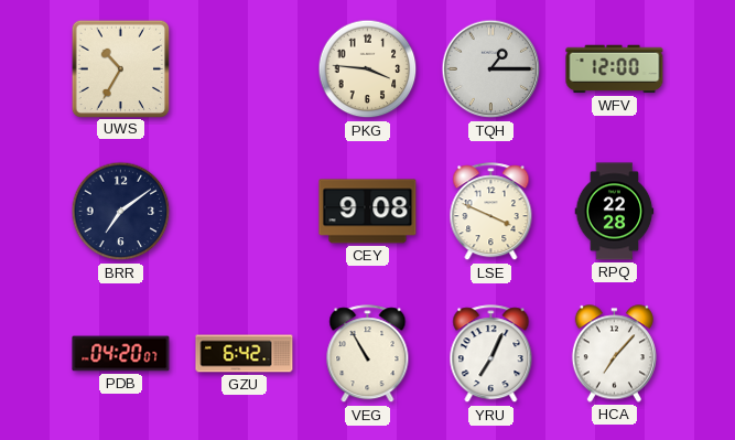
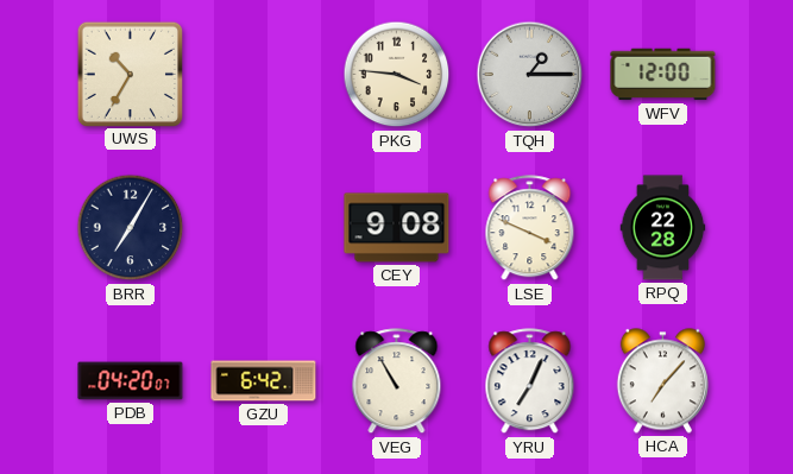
BRR: 7:09 -> 7:05
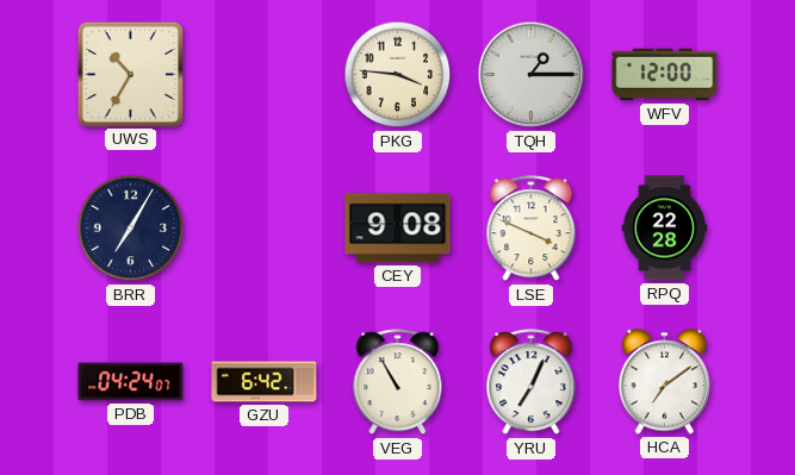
PDB: 04:20 -> 04:24
HCA: 7:07 -> 7:09
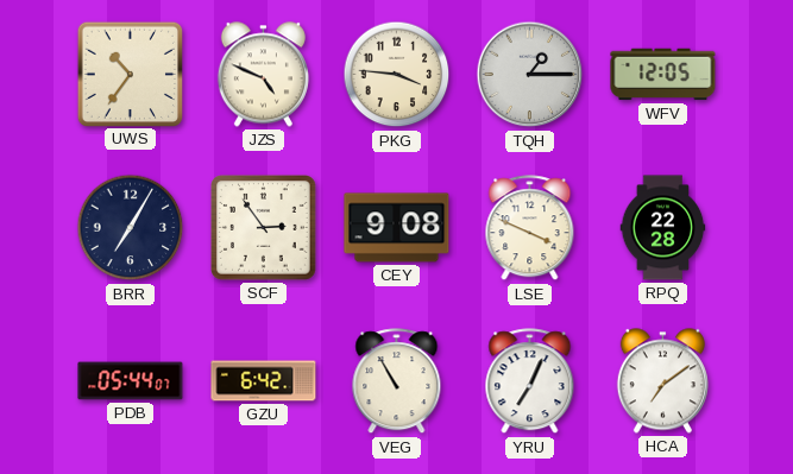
UWS: 10:35 -> 10:36
JZS: none -> 4:49
WFV: 12:00 -> 12:05
SCF: none -> 2:54
PDB: 04:24 -> 05:44
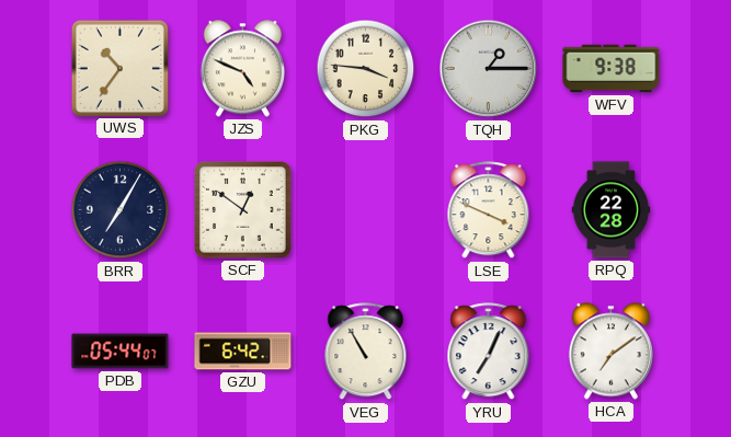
WFV: 12:05 -> 9:38
SCF: 2:54 -> 12:51
CEY: 9:08 -> none
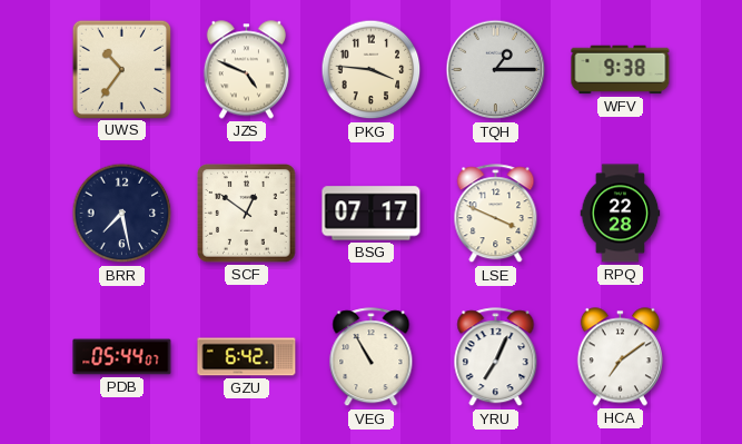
BRR: 7:05 -> 7:28
BSG: none -> 07:17
